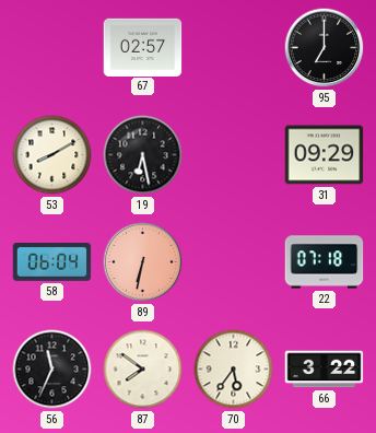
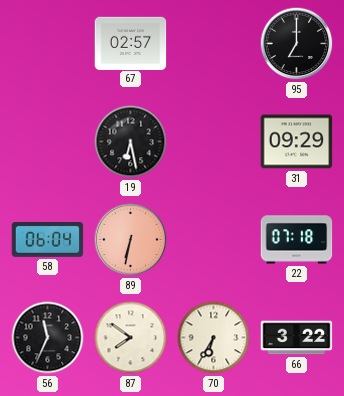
53: 8:10 -> none
70: 5:36 -> 6:35
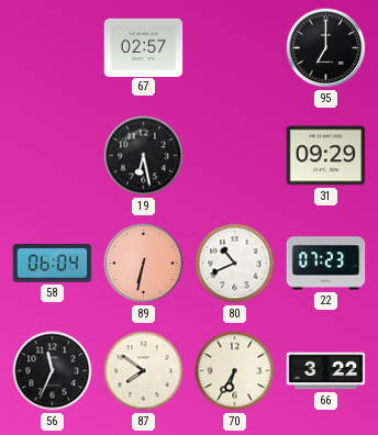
80: none -> 10:41
22: 07:18 -> 07:23
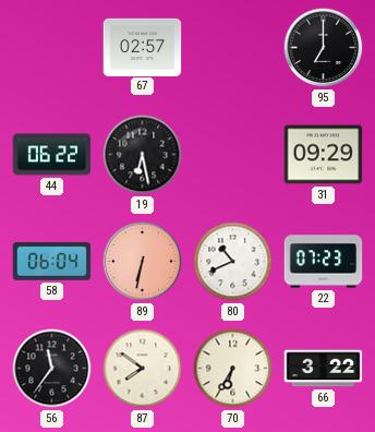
44: none -> 06:22
56: 11:34 -> 11:36
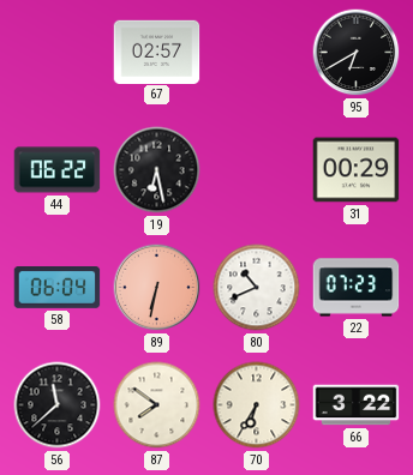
95: 7:00 -> 6:40
31: 09:29 -> 00:29
56: 11:36 -> 11:38
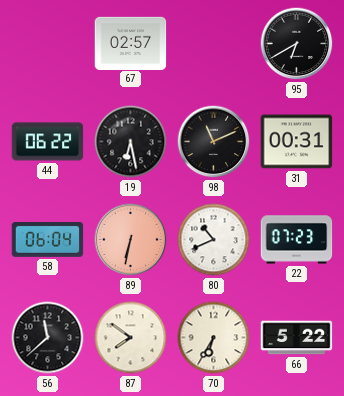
98: none -> 11:11
31: 00:29 -> 00:31
66: 3:22 -> 5:22
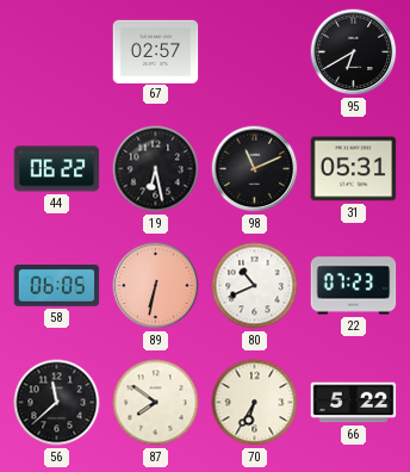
31: 00:31 -> 05:31
58: 06:04 -> 06:05
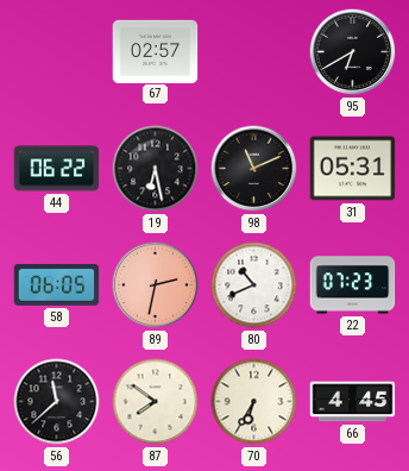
89: 6:32 -> 2:32
66: 5:22 -> 4:45
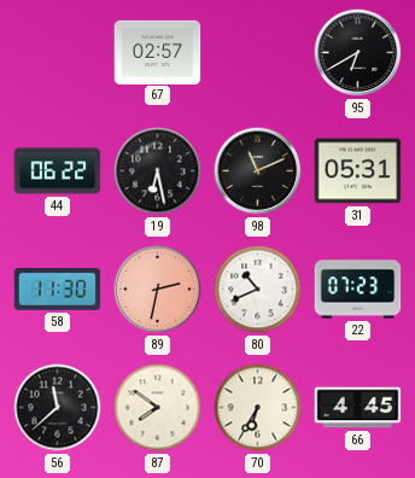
58: 06:05 -> 11:30
